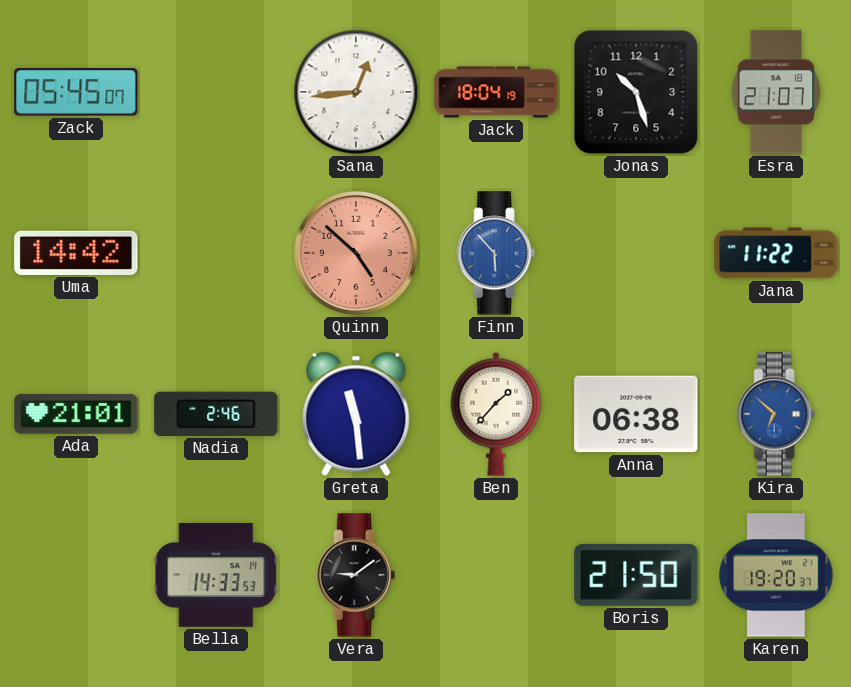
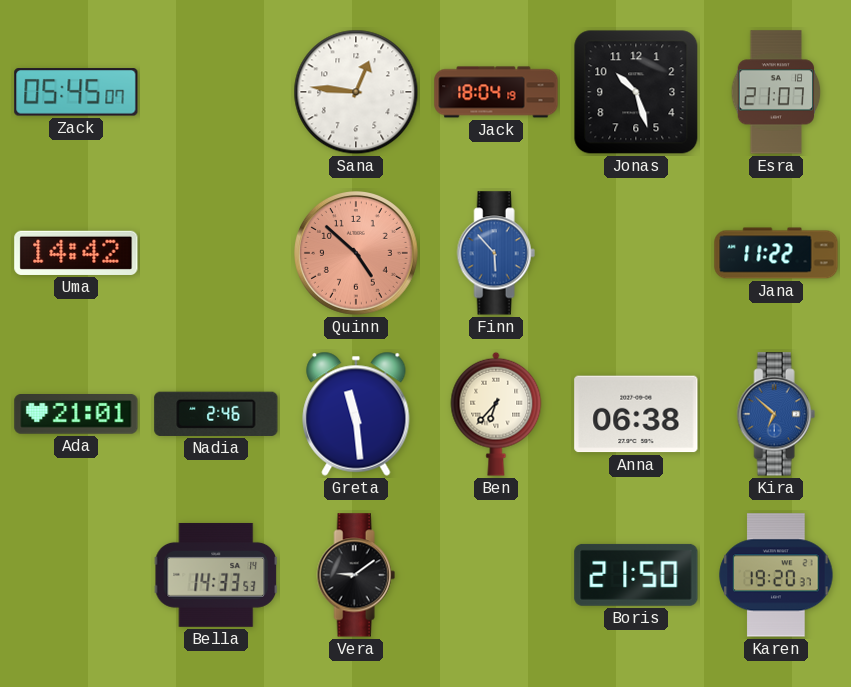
Sana: 12:44 -> 12:46
Ben: 1:37 -> 6:37
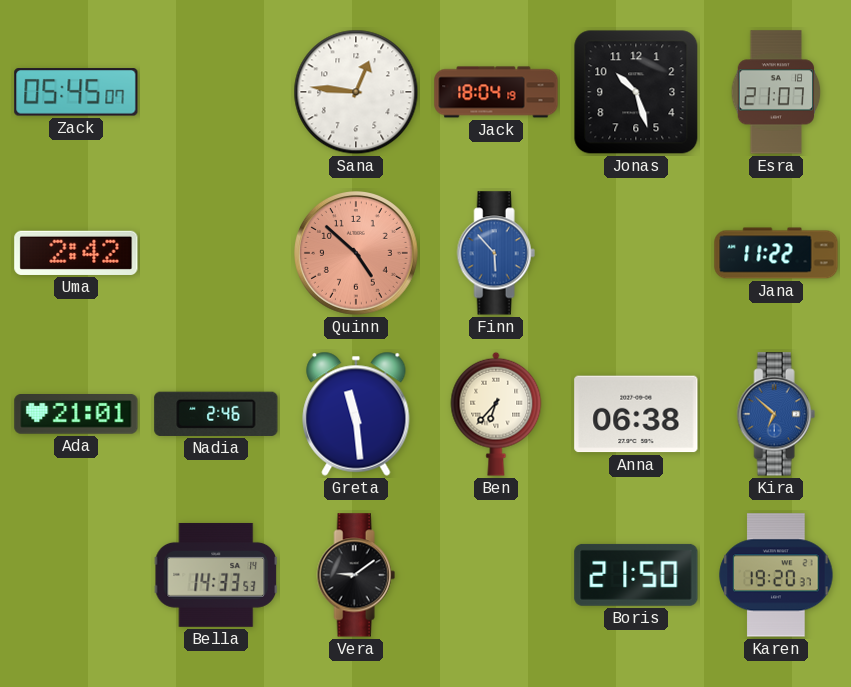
Uma: 14:42 -> 2:42
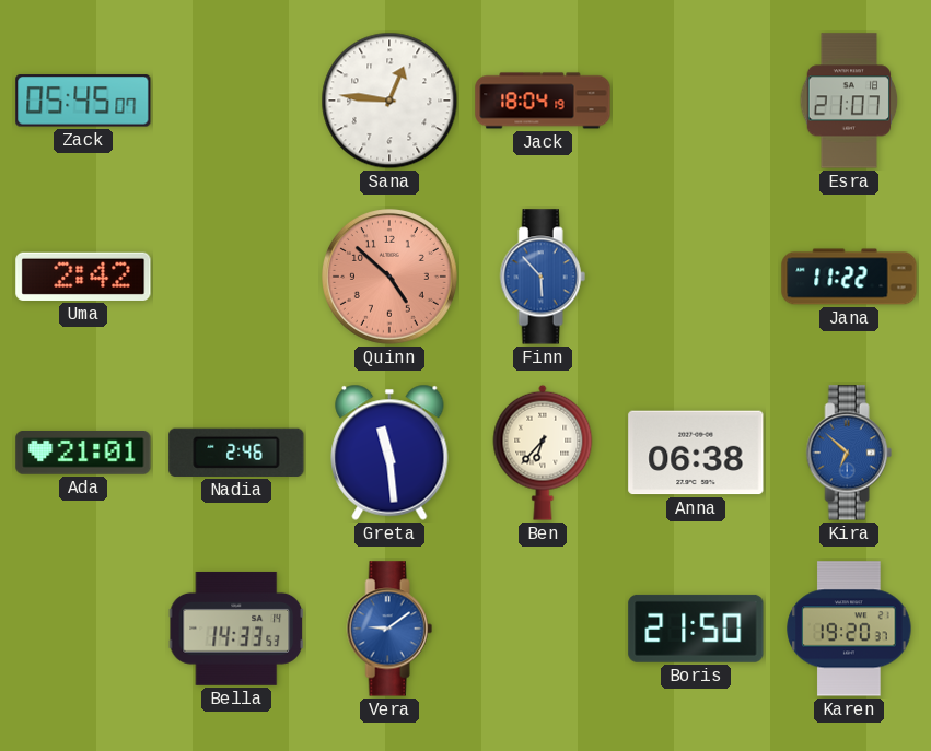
Jonas: 10:27 -> none
Vera dial: black -> blue
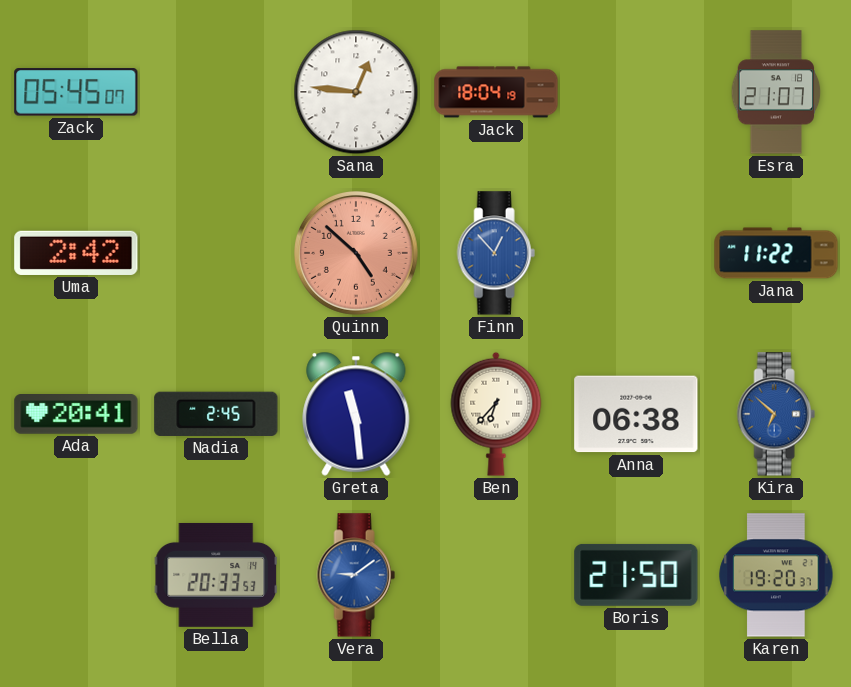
Finn: 5:53 -> 12:53
Ada: 21:01 -> 20:41
Nadia: 2:46 -> 2:45
Bella: 14:33 -> 20:33
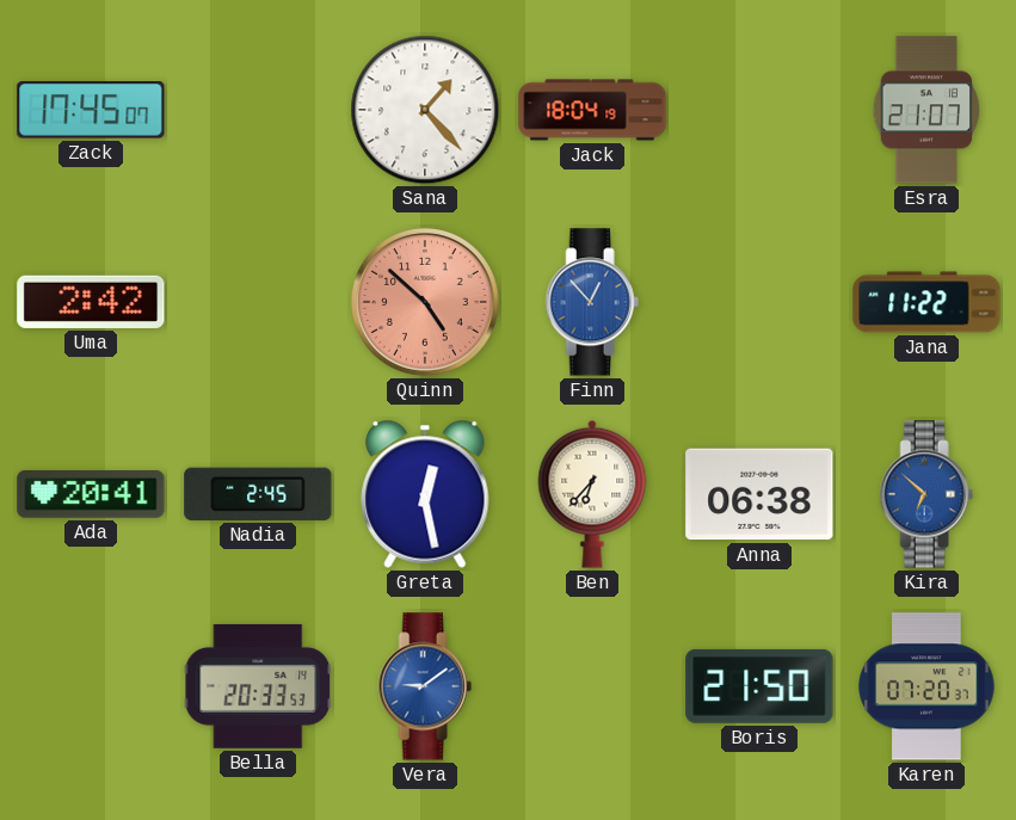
Zack: 05:45 -> 17:45
Sana: 12:46 -> 1:23
Greta: 11:29 -> 12:28
Karen: 19:20 -> 07:20
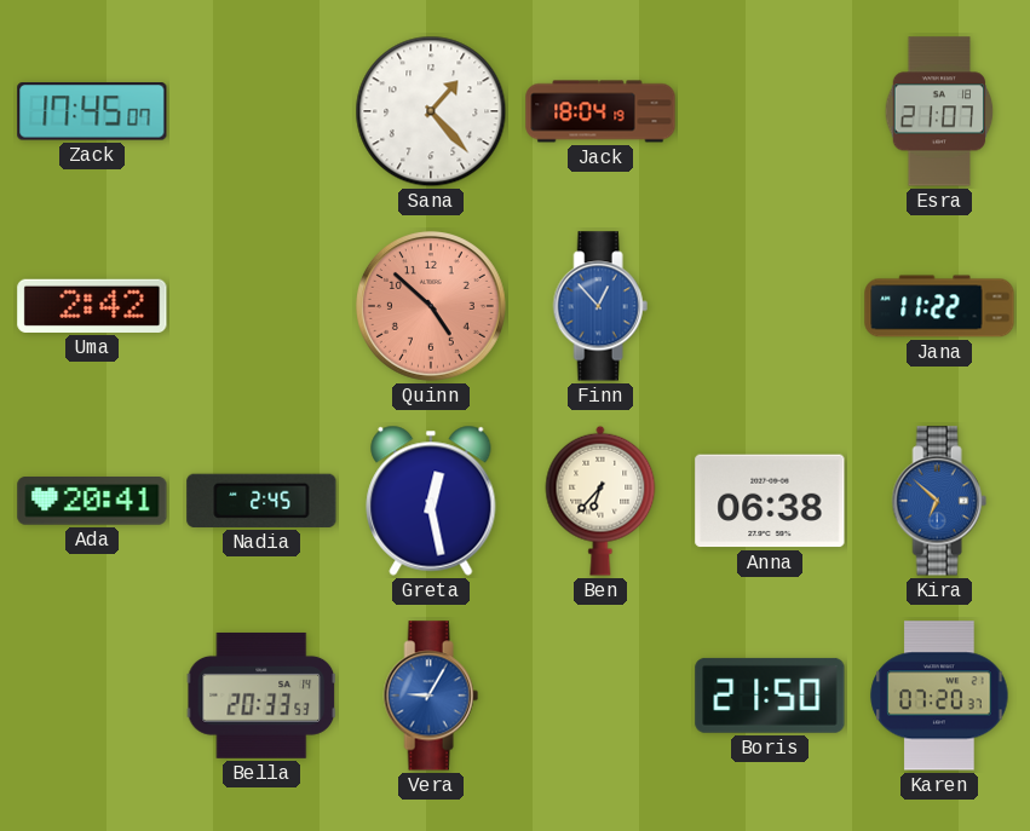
Vera: 9:09 -> 9:05
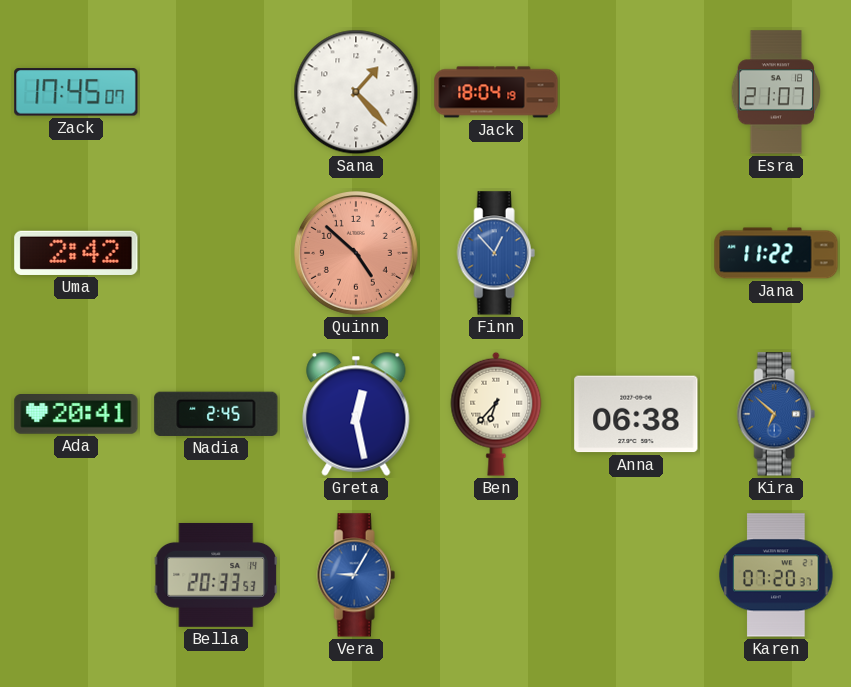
Boris: 21:50 -> none
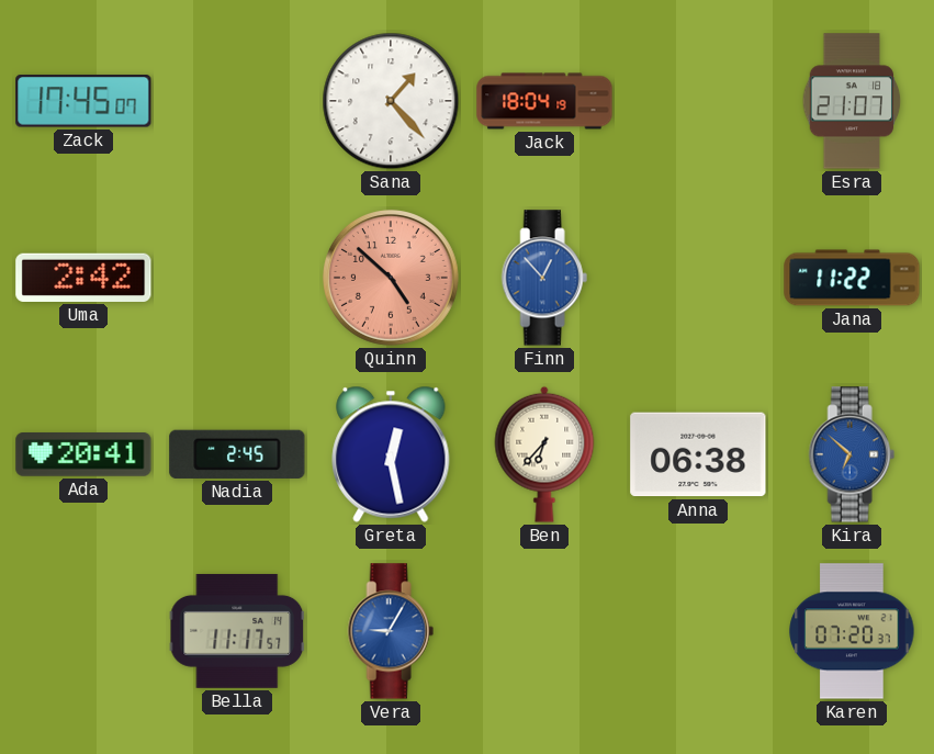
Bella: 20:33 -> 11:17
